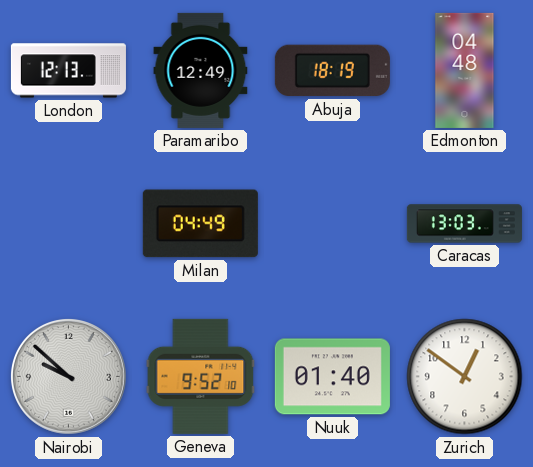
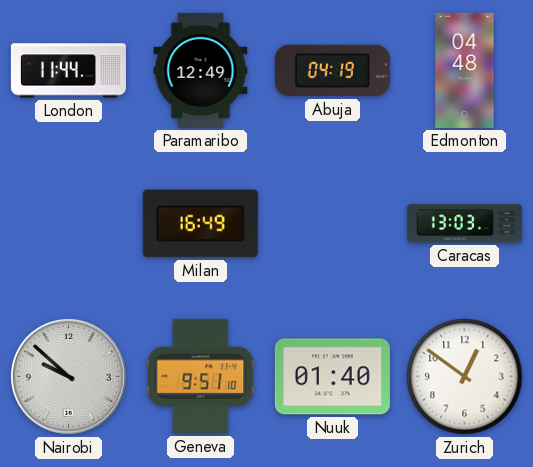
London: 12:13 -> 11:44
Abuja: 18:19 -> 04:19
Milan: 04:49 -> 16:49
Geneva: 9:52 -> 9:51
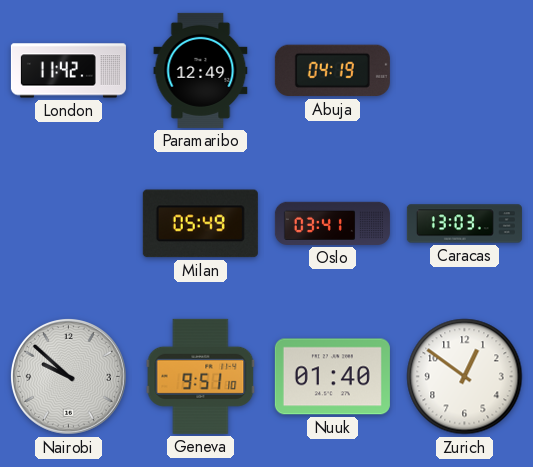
London: 11:44 -> 11:42
Edmonton: 04:48 -> none
Milan: 16:49 -> 05:49
Oslo: none -> 03:41
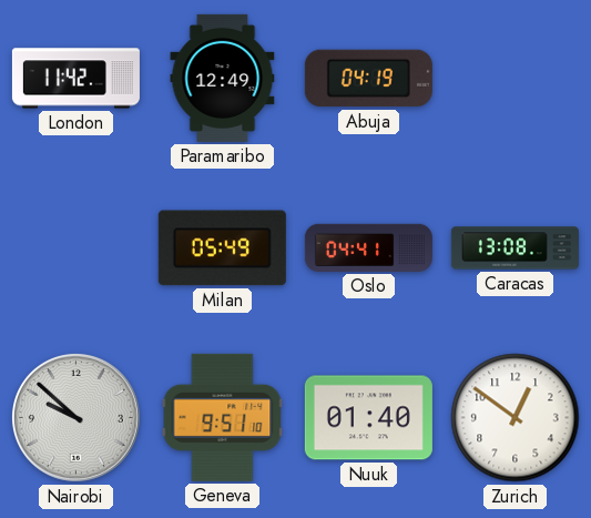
Oslo: 03:41 -> 04:41
Caracas: 13:03 -> 13:08
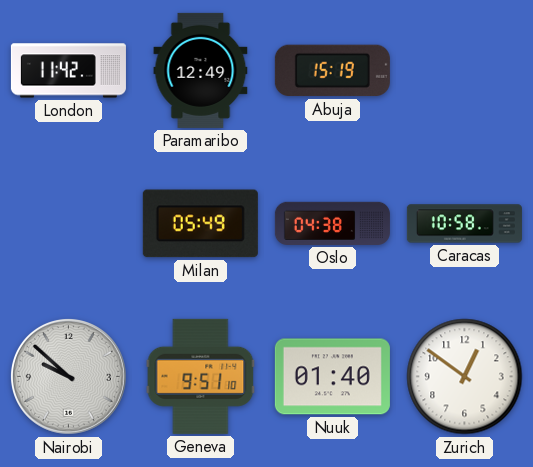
Abuja: 04:19 -> 15:19
Oslo: 04:41 -> 04:38
Caracas: 13:08 -> 10:58
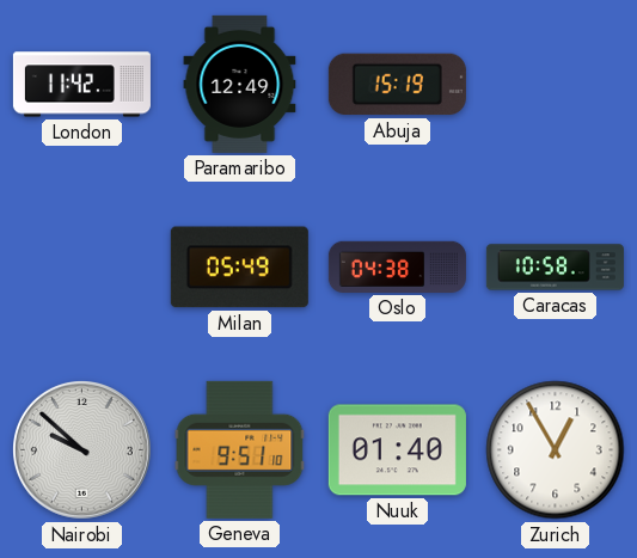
Zurich: 12:51 -> 12:55
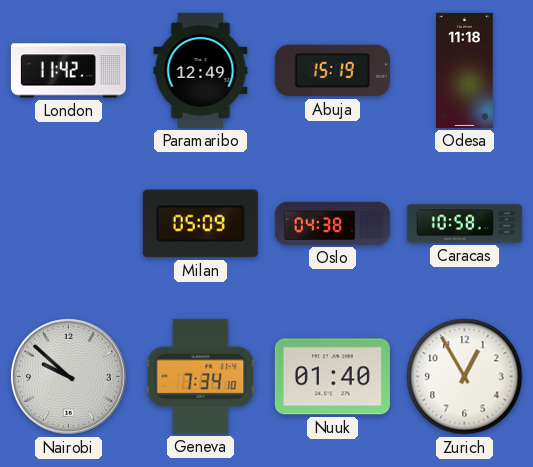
Odesa: none -> 11:18
Milan: 05:49 -> 05:09
Geneva: 9:51 -> 7:34
